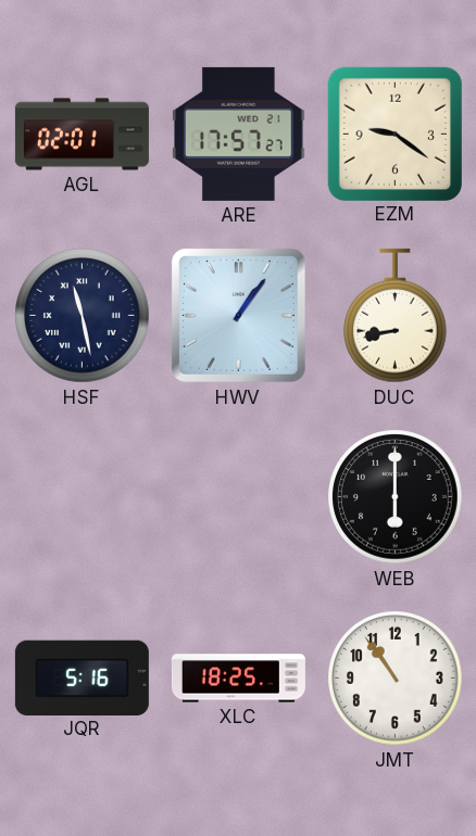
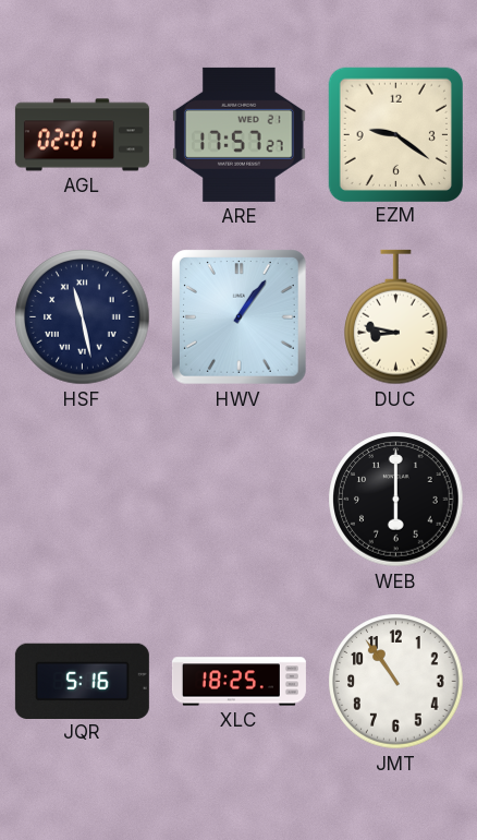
DUC: 8:43 -> 8:47
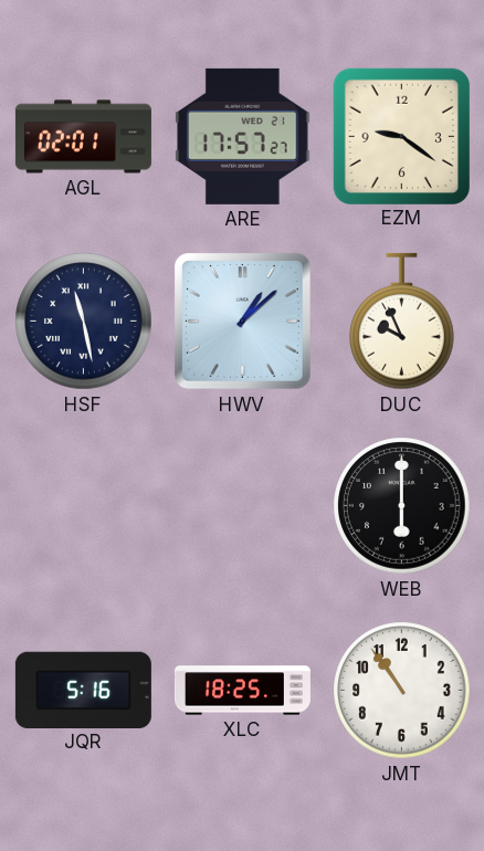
HWV: 1:06 -> 1:08
DUC: 8:47 -> 9:56
